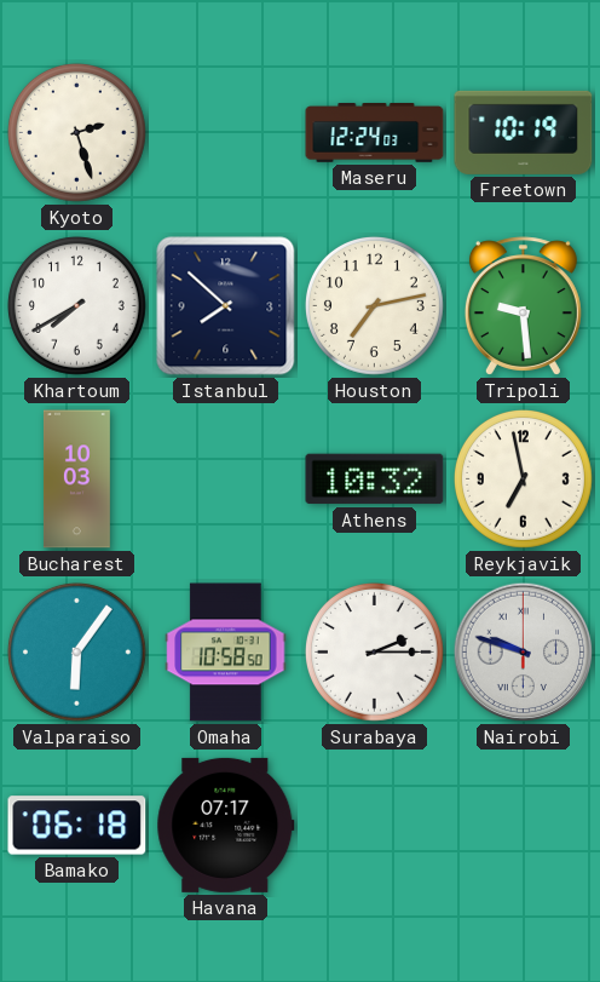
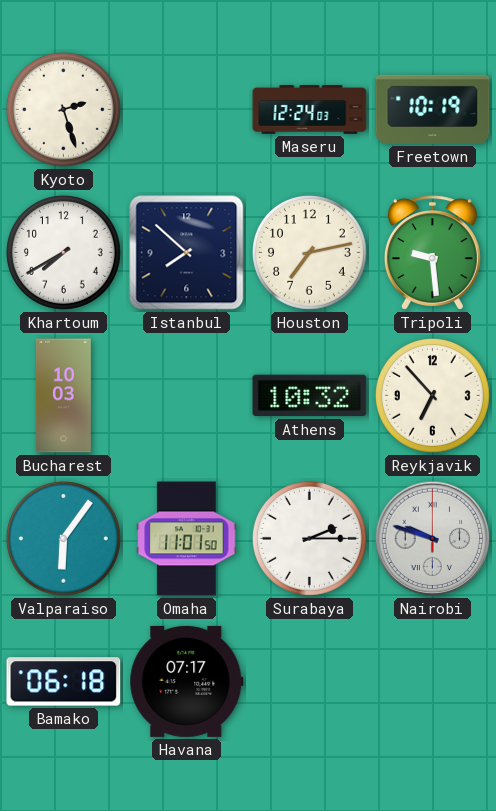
Reykjavik: 6:58 -> 6:53
Omaha: 10:58 -> 11:01
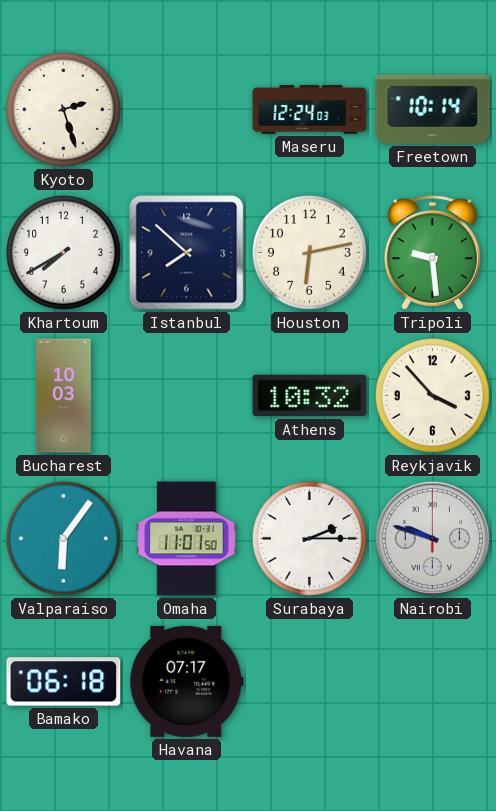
Freetown: 10:19 -> 10:14
Houston: 7:13 -> 6:13
Reykjavik: 6:53 -> 3:53
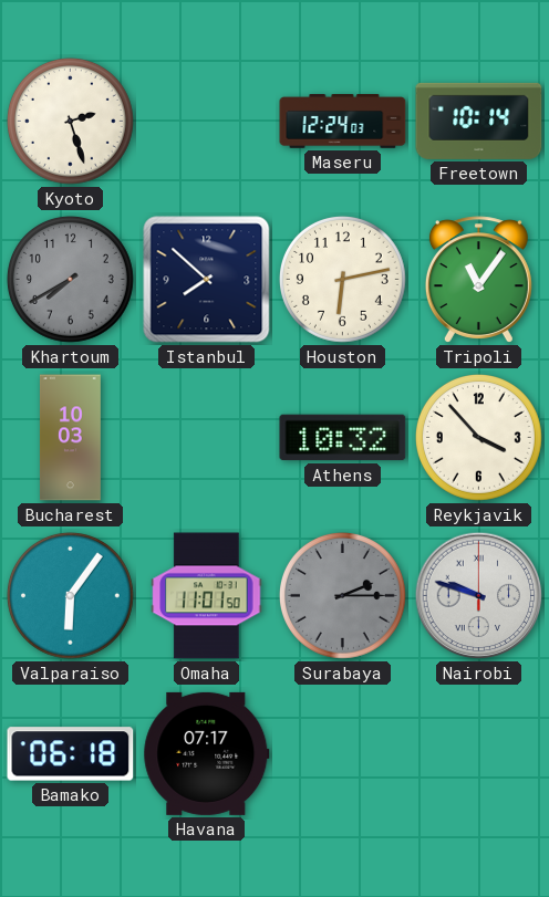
Khartoum dial: white -> grey
Tripoli: 9:29 -> 11:06
Surabaya dial: white -> grey
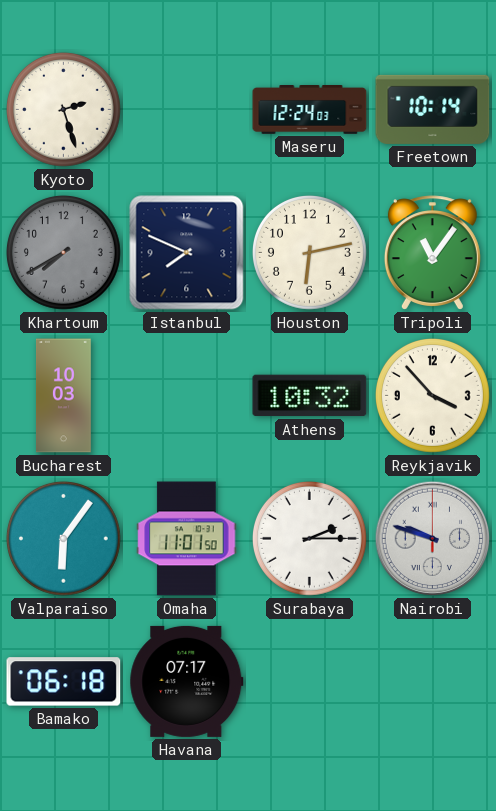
Istanbul: 7:52 -> 7:49
Surabaya dial: grey -> white
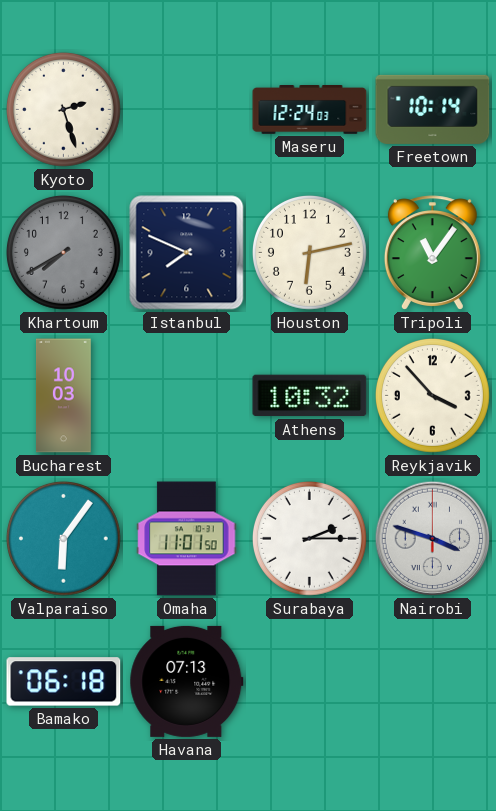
Nairobi: 9:48 -> 3:48
Havana: 07:17 -> 07:13
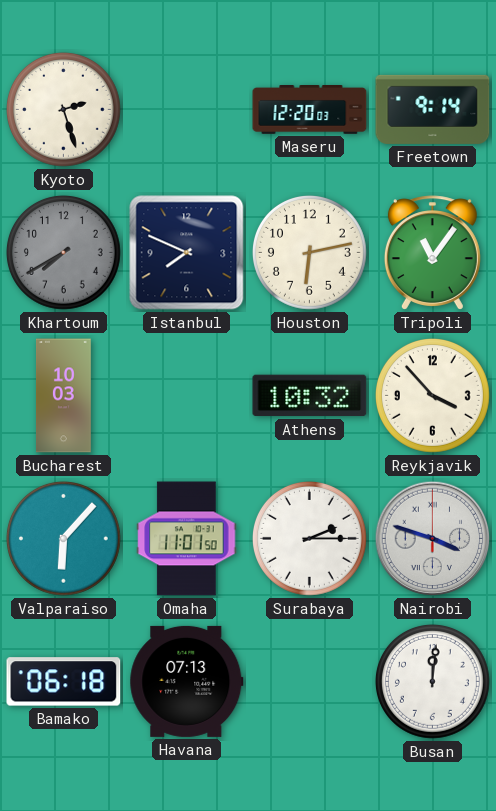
Maseru: 12:24 -> 12:20
Freetown: 10:14 -> 9:14
Valparaiso: 6:06 -> 6:07
Busan: none -> 12:01
